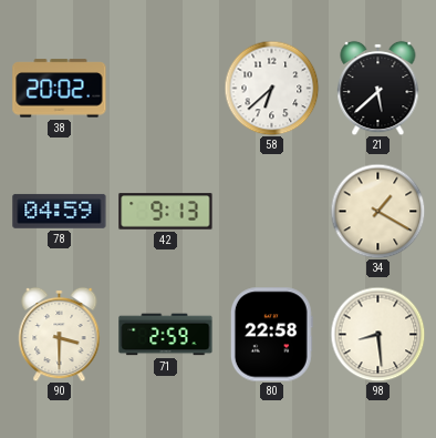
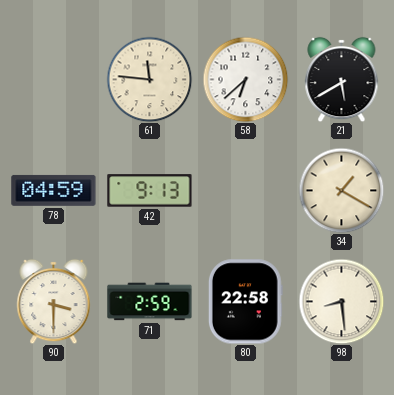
38: 20:02 -> none
61: none -> 11:46
21: 5:38 -> 5:40
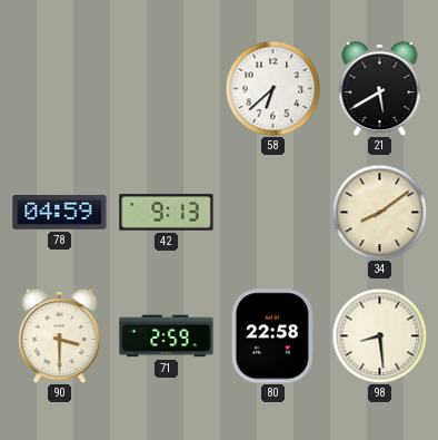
61: 11:46 -> none
34: 1:20 -> 8:09
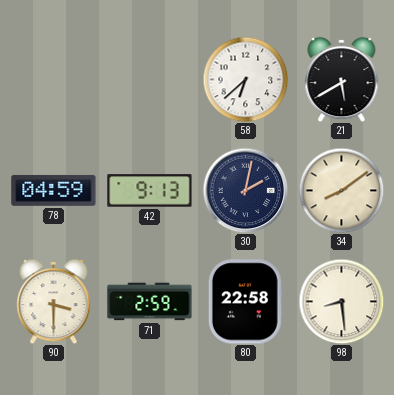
30: none -> 2:02
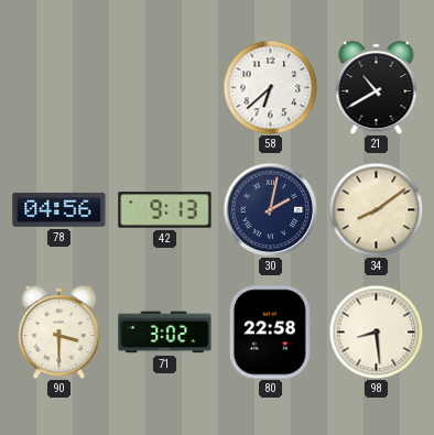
21: 5:40 -> 10:40
78: 04:59 -> 04:56
71: 2:59 -> 3:02
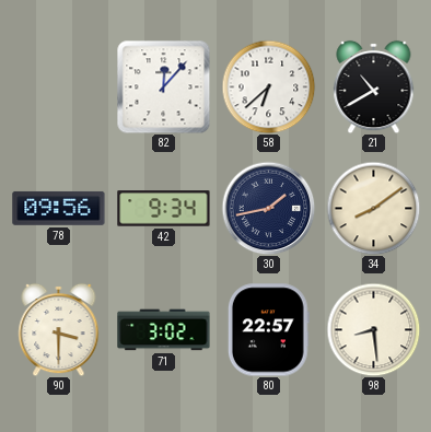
82: none -> 12:07
78: 04:56 -> 09:56
42: 9:13 -> 9:34
30: 2:02 -> 1:43
80: 22:58 -> 22:57
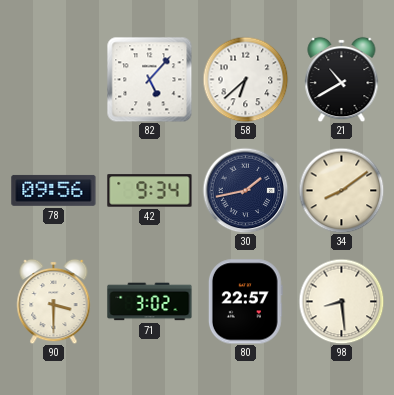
82: 12:07 -> 5:07
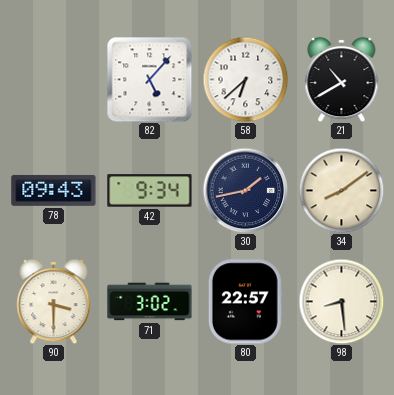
78: 09:56 -> 09:43
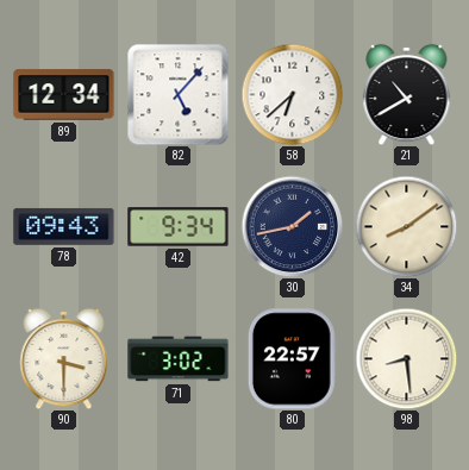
89: none -> 12:34
